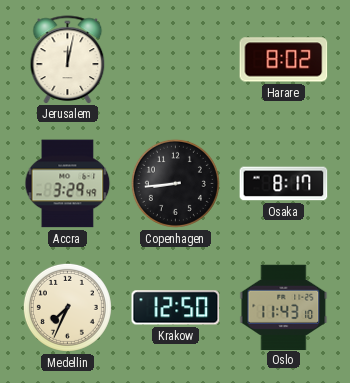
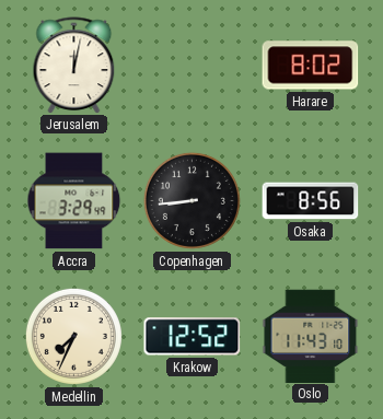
Osaka: 8:17 -> 8:56
Krakow: 12:50 -> 12:52
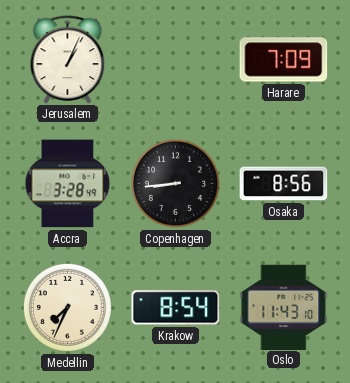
Jerusalem: 12:02 -> 1:04
Harare: 8:02 -> 7:09
Accra: 3:29 -> 3:28
Krakow: 12:52 -> 8:54
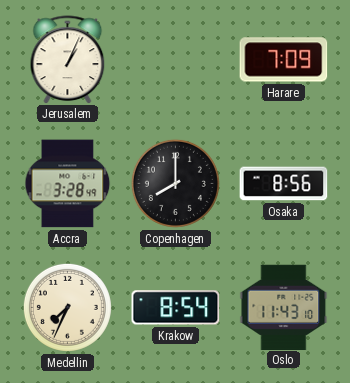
Copenhagen: 8:44 -> 8:00
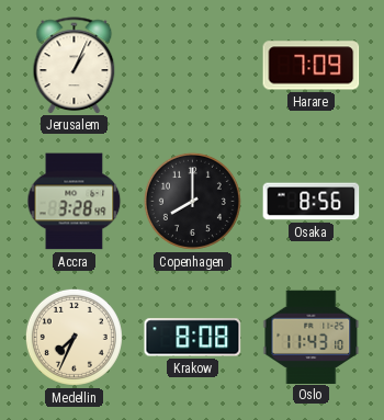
Krakow: 8:54 -> 8:08
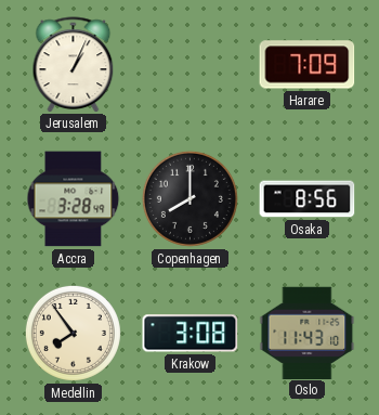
Medellin: 7:34 -> 7:54
Krakow: 8:08 -> 3:08
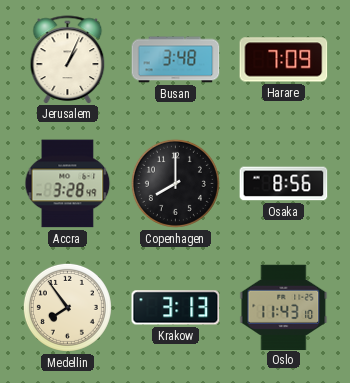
Busan: none -> 3:48
Krakow: 3:08 -> 3:13
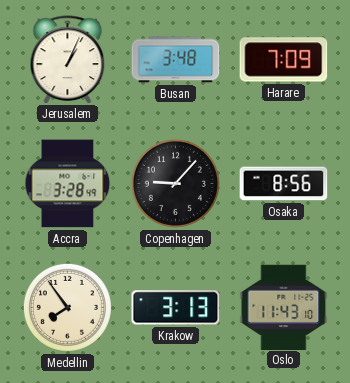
Copenhagen: 8:00 -> 9:07
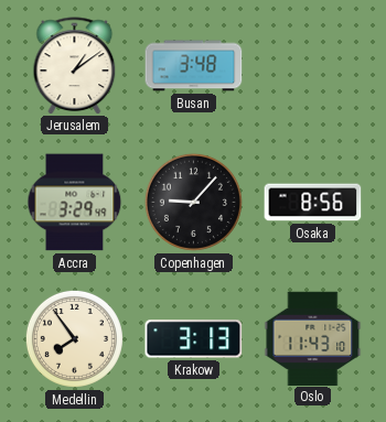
Jerusalem: 1:04 -> 1:09
Harare: 7:09 -> none
Accra: 3:28 -> 3:29
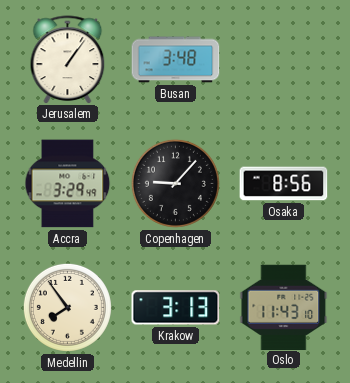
Jerusalem: 1:09 -> 1:06
